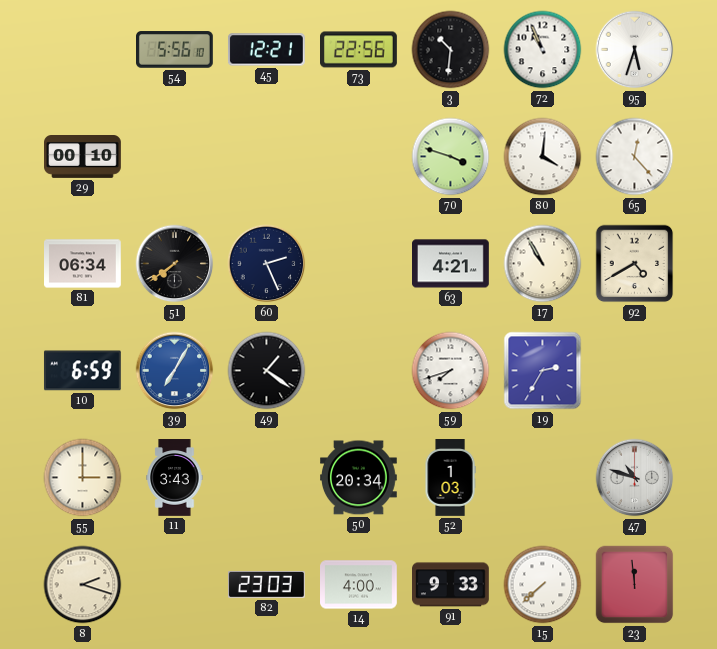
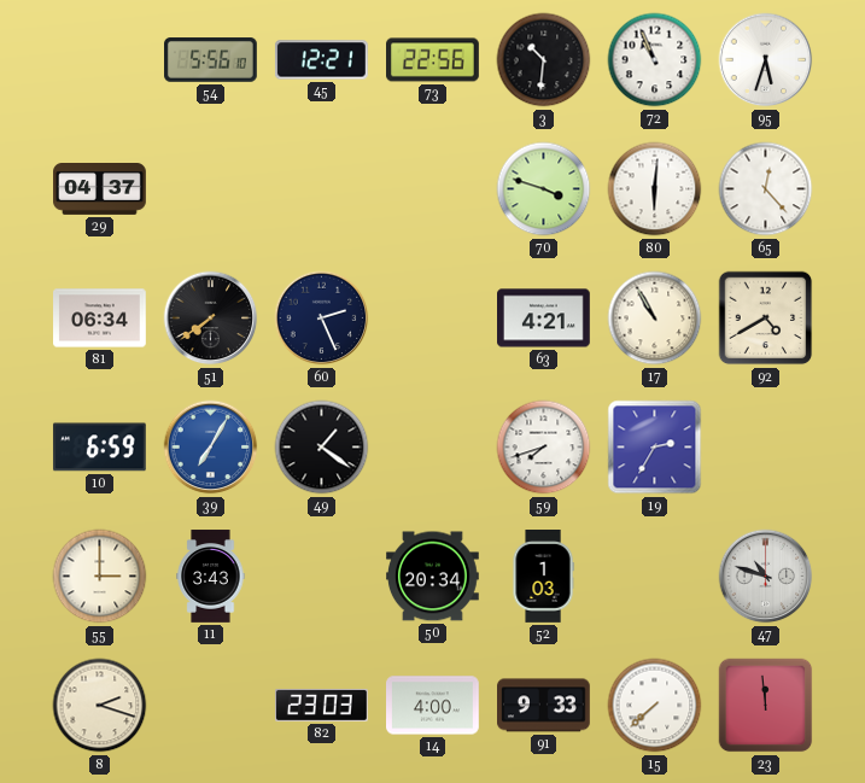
29: 00:10 -> 04:37
80: 4:01 -> 6:01
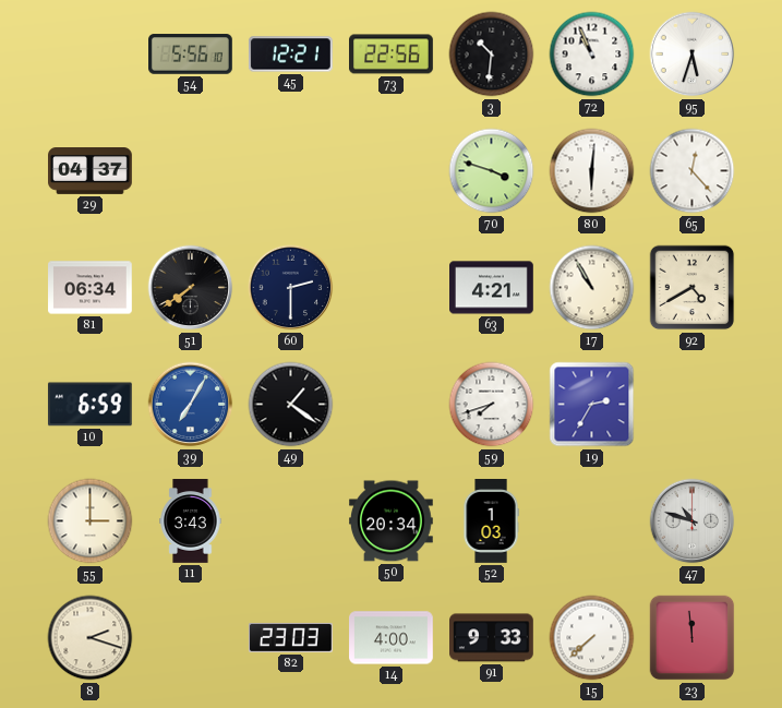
60: 2:26 -> 2:30
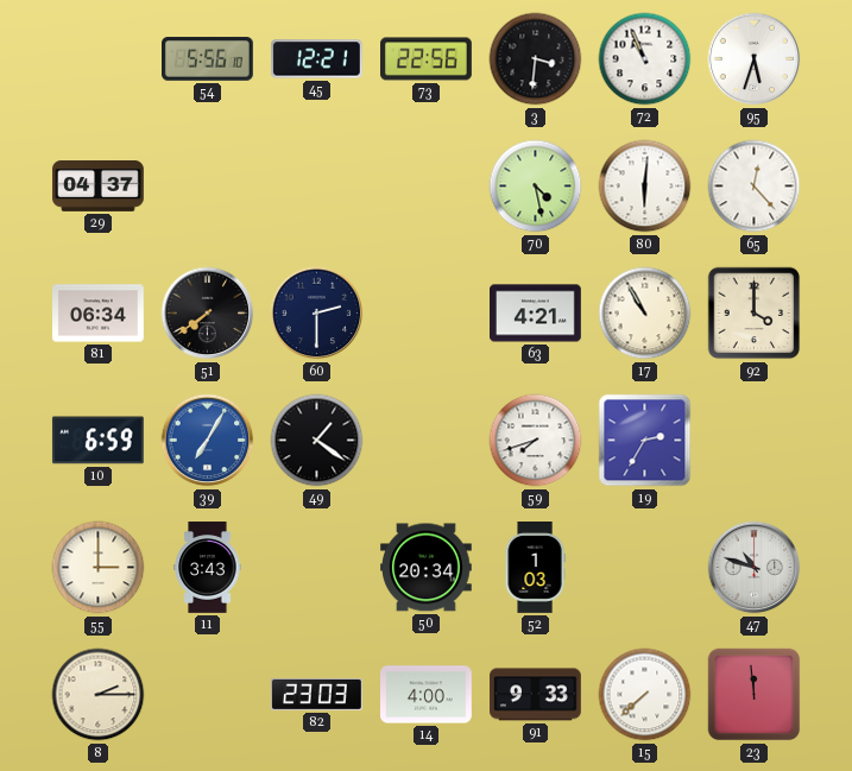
3: 10:31 -> 3:31
70: 3:48 -> 4:28
92: 4:40 -> 4:00
8: 2:18 -> 2:15
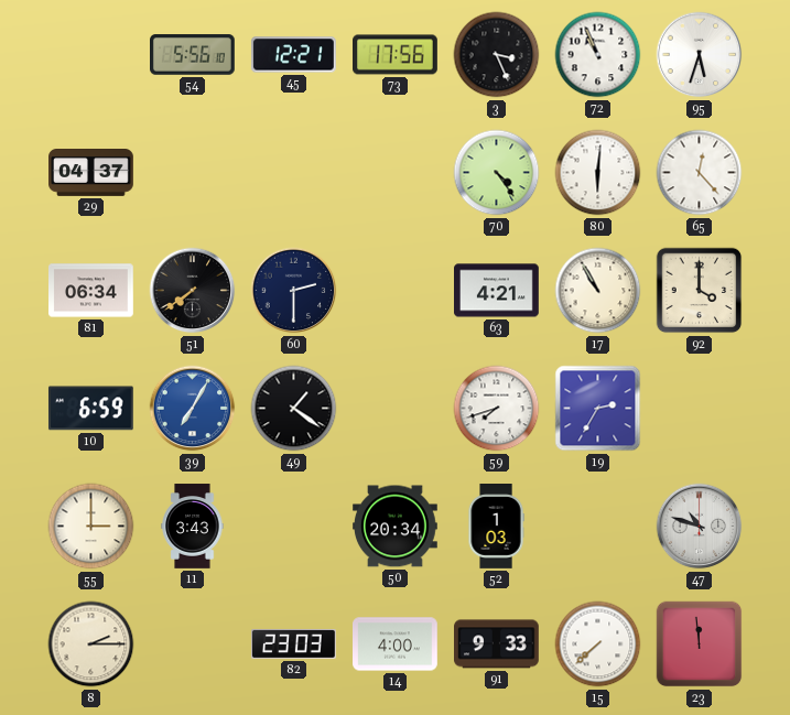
73: 22:56 -> 17:56
3: 3:31 -> 3:26
70: 4:28 -> 4:24
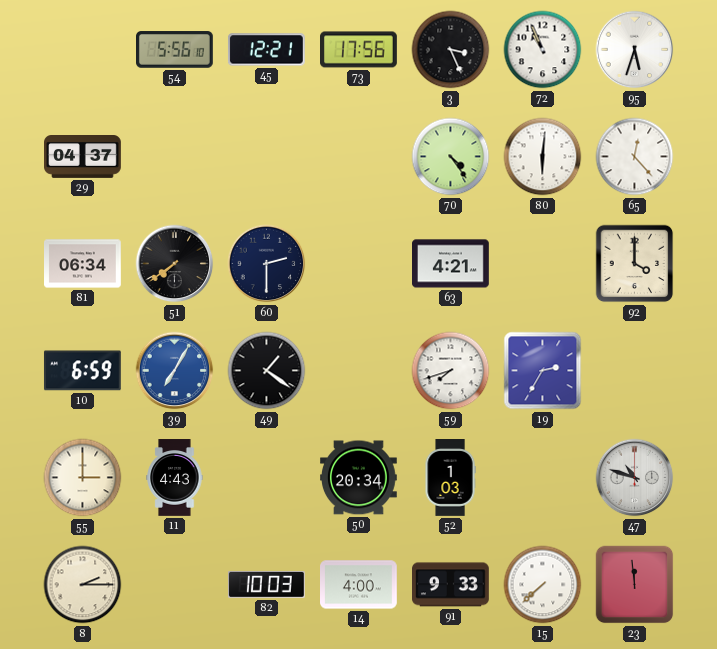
17: 10:55 -> none
11: 3:43 -> 4:43
82: 23:03 -> 10:03
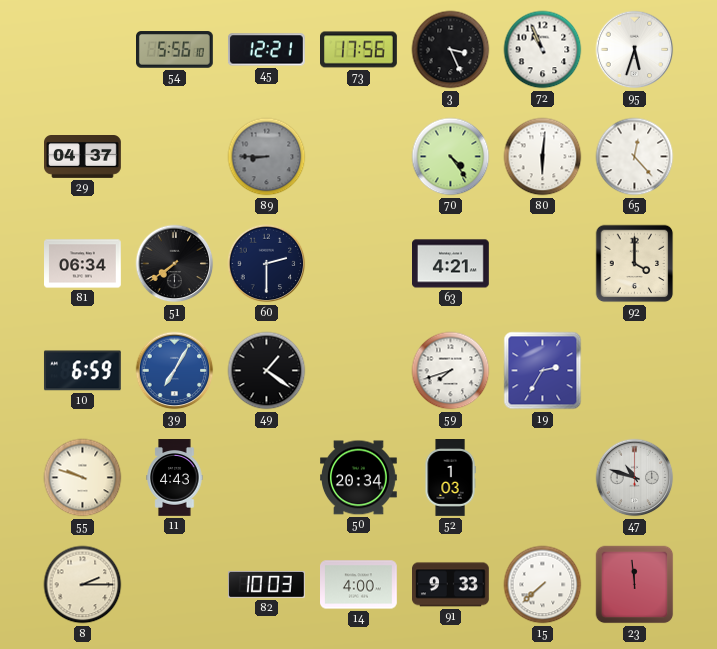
89: none -> 8:45
55: 3:00 -> 9:48
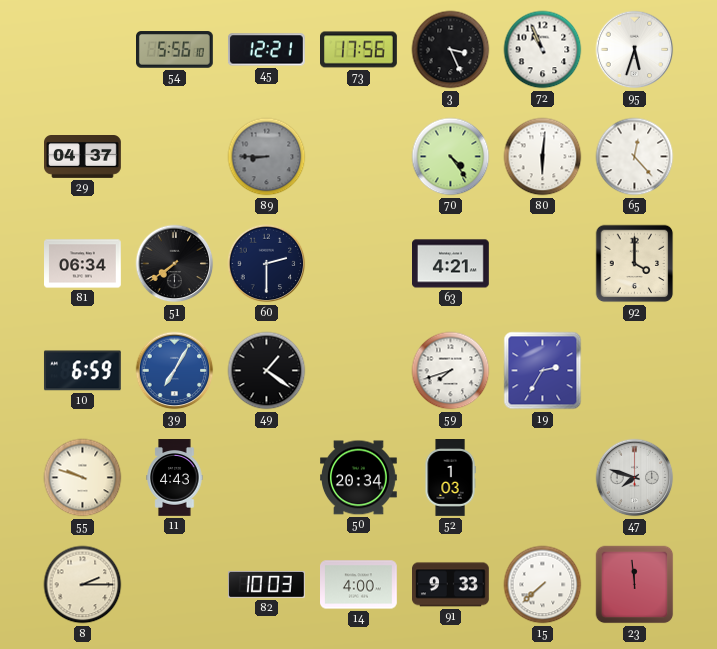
47: 10:48 -> 7:48
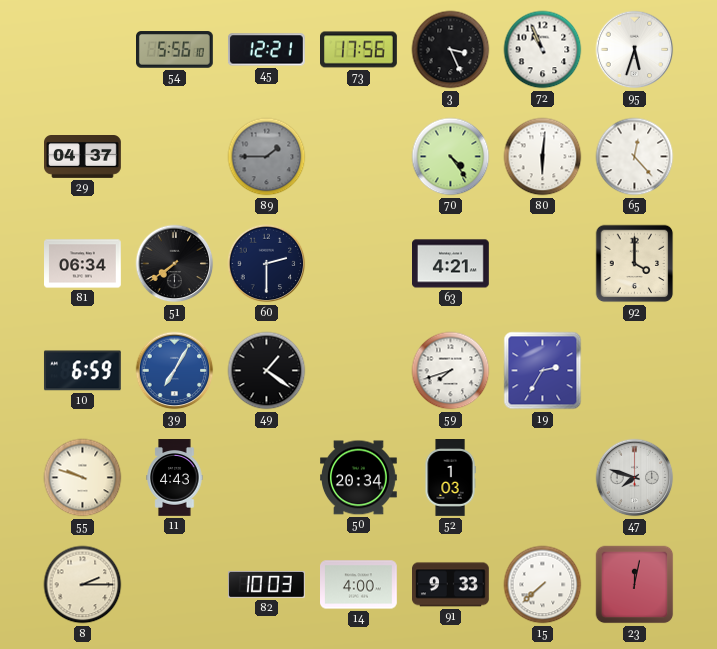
89: 8:45 -> 1:45
23: 11:59 -> 12:02
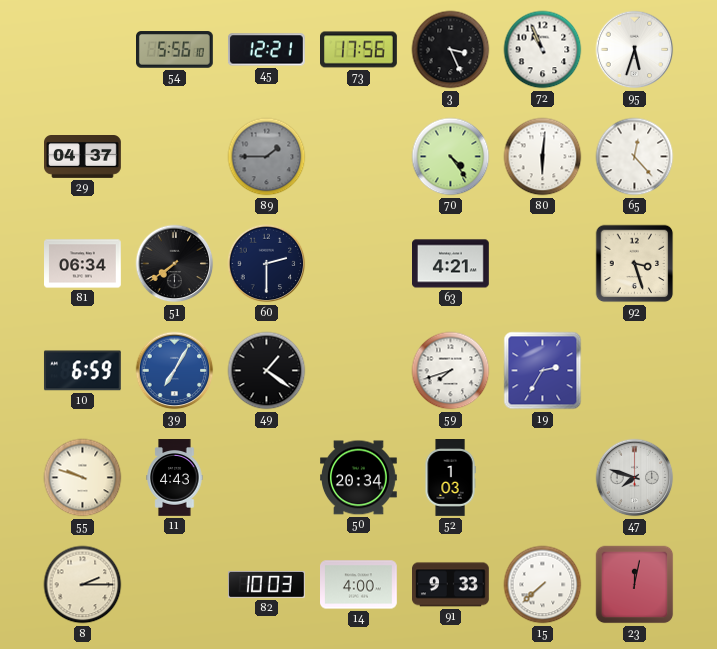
92: 4:00 -> 3:27
